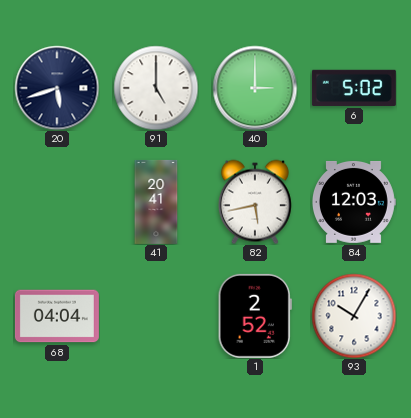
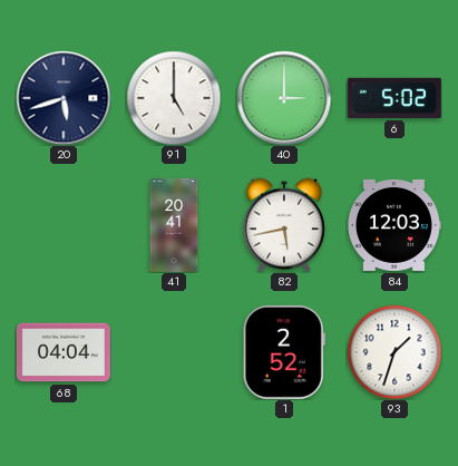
93: 10:05 -> 1:33
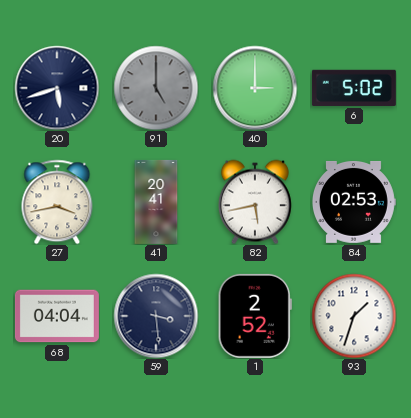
91 dial: white -> grey
27: none -> 3:43
84: 12:03 -> 02:53
59: none -> 3:29
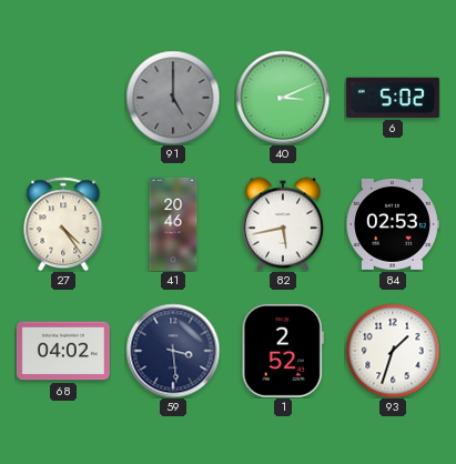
20: 5:42 -> none
40: 3:00 -> 3:11
27: 3:43 -> 4:24
41: 20:41 -> 20:46
68: 04:04 -> 04:02
